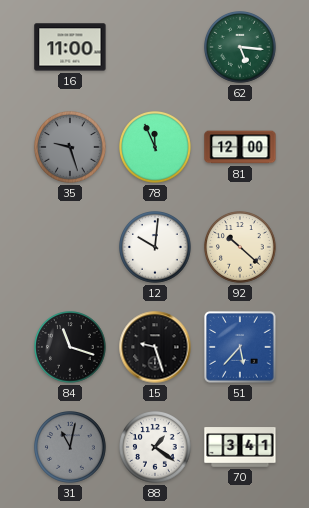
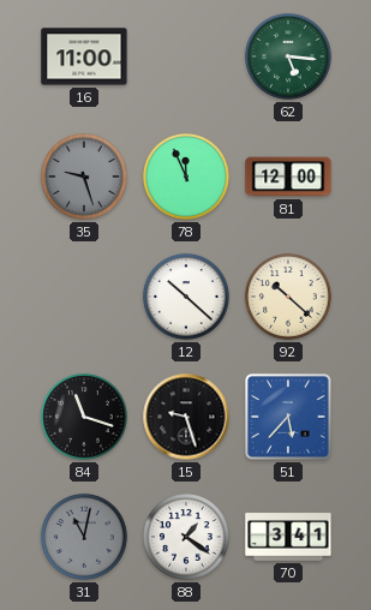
12: 10:01 -> 10:22
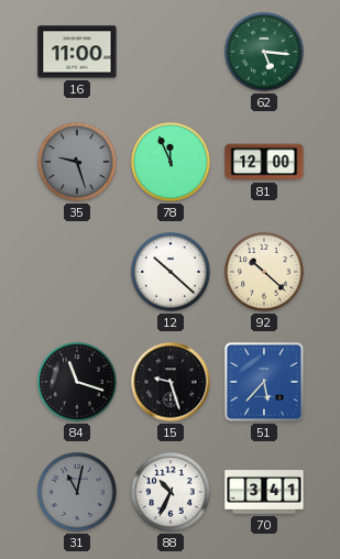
88: 1:21 -> 10:34
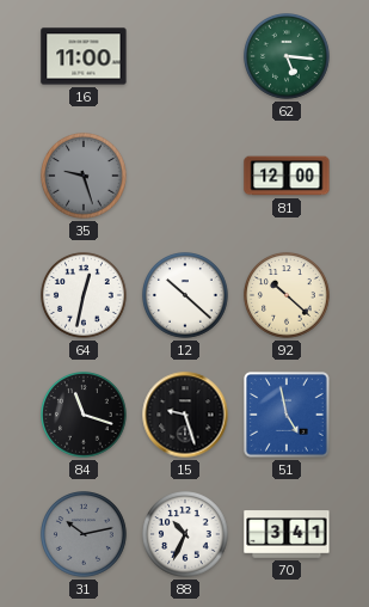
78: 11:56 -> none
64: none -> 12:32
51: 5:37 -> 4:58
31: 11:02 -> 10:13
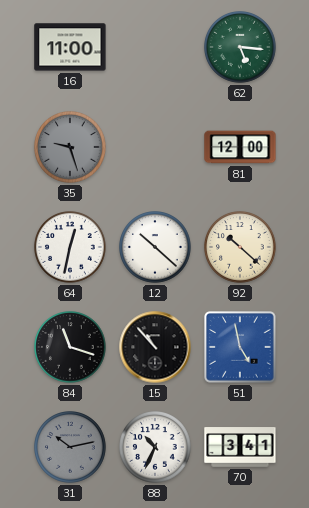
15: 9:27 -> 10:53
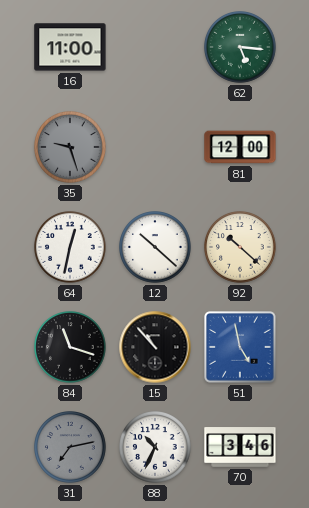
31: 10:13 -> 7:13
70: 3:41 -> 3:46
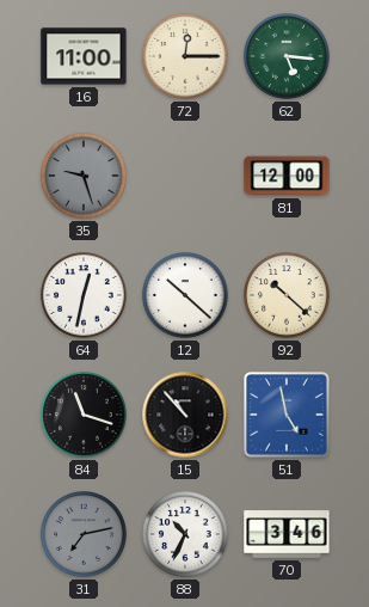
72: none -> 12:15
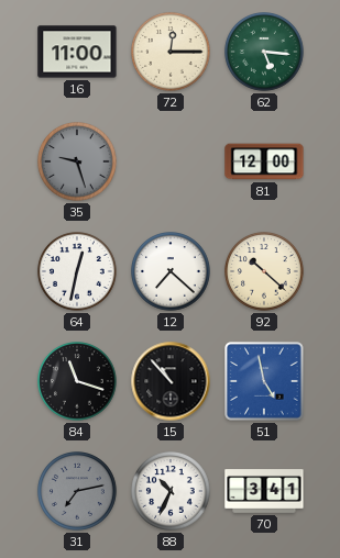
12: 10:22 -> 7:22
70: 3:46 -> 3:41
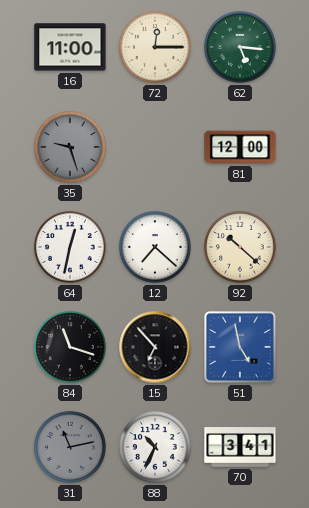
15: 10:53 -> 6:53
31: 7:13 -> 11:13
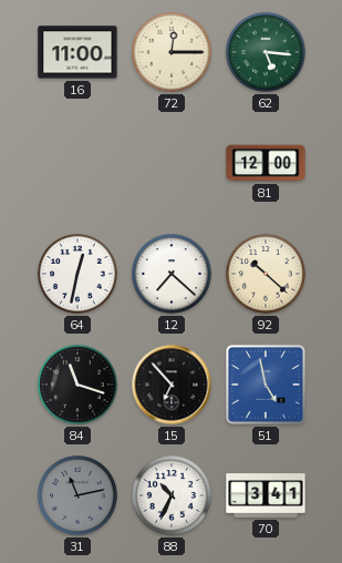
35: 9:27 -> none
